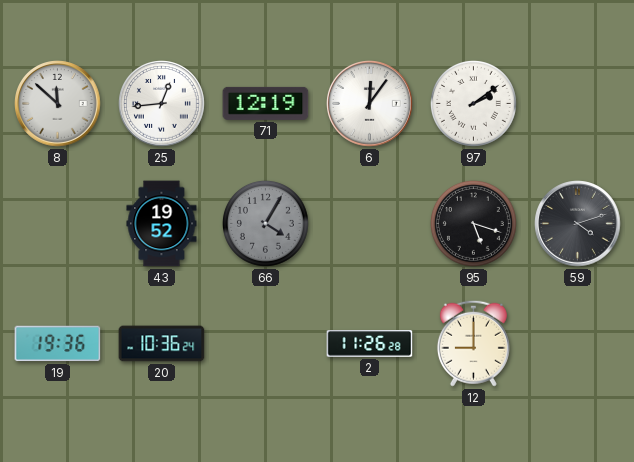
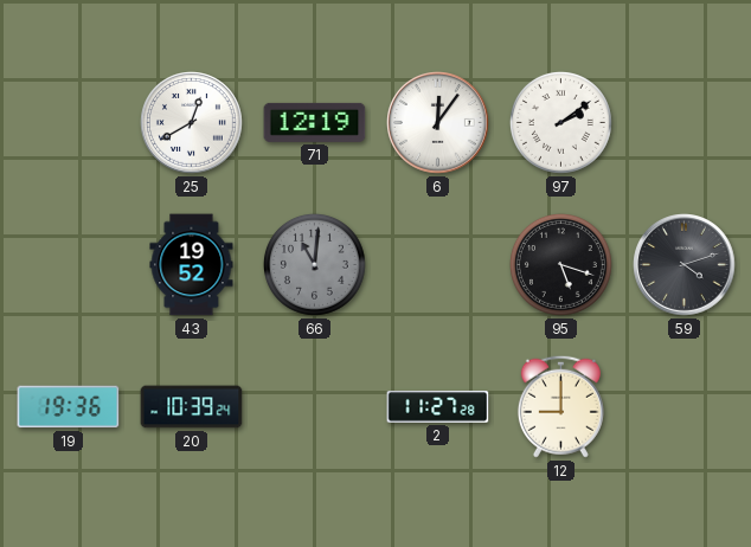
8: 11:52 -> none
25: 12:44 -> 12:40
66: 4:05 -> 11:01
20: 10:36 -> 10:39
2: 11:26 -> 11:27
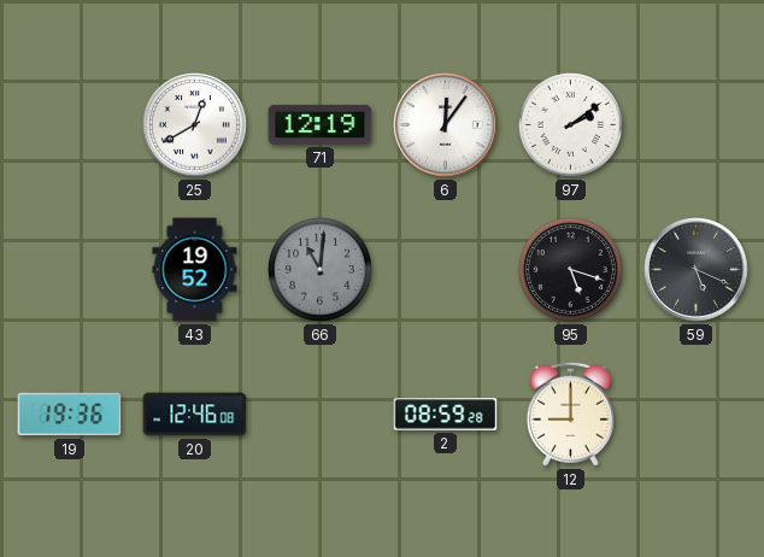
59: 4:12 -> 5:19
20: 10:39 -> 12:46
2: 11:27 -> 08:59
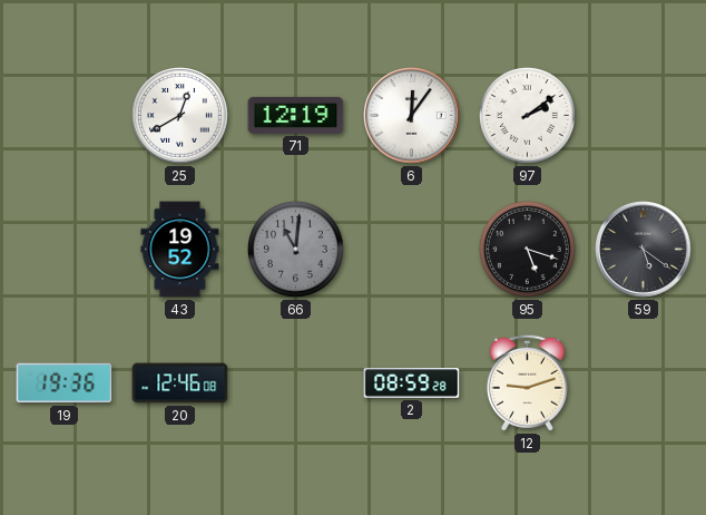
59: 5:19 -> 5:21
12: 9:00 -> 9:12
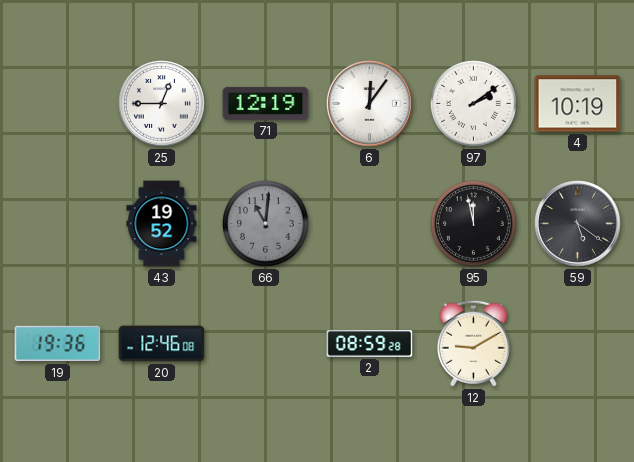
25: 12:40 -> 12:45
4: none -> 10:19
95: 5:18 -> 11:58
12: 9:12 -> 9:10
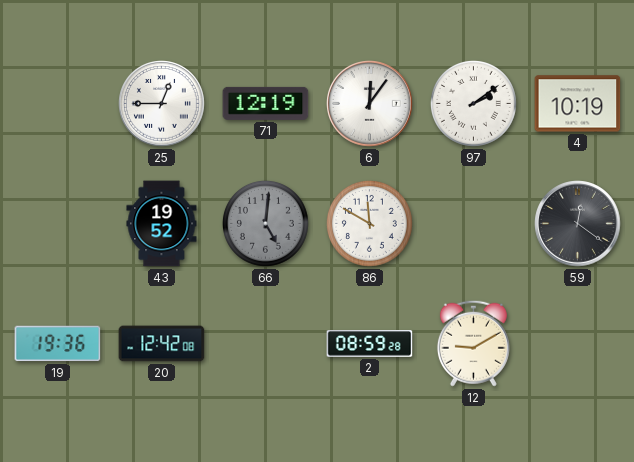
66: 11:01 -> 5:01
86: none -> 11:50
95: 11:58 -> none
59: 5:21 -> 12:21
20: 12:46 -> 12:42
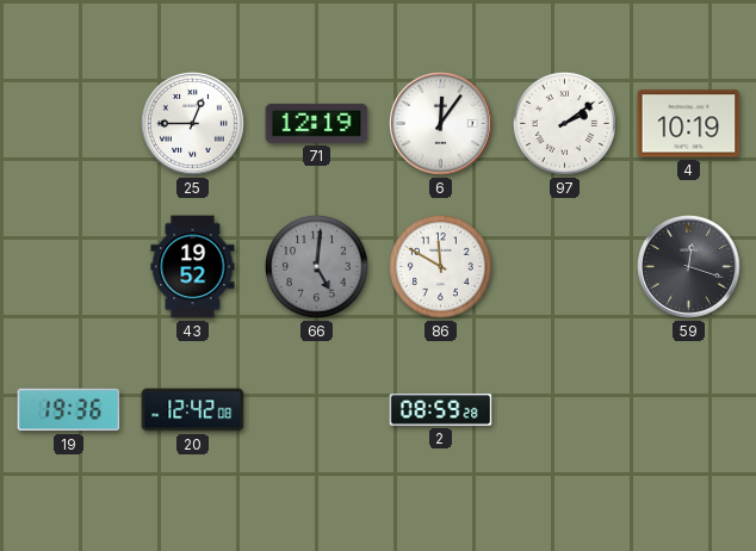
59: 12:21 -> 12:18
12: 9:10 -> none
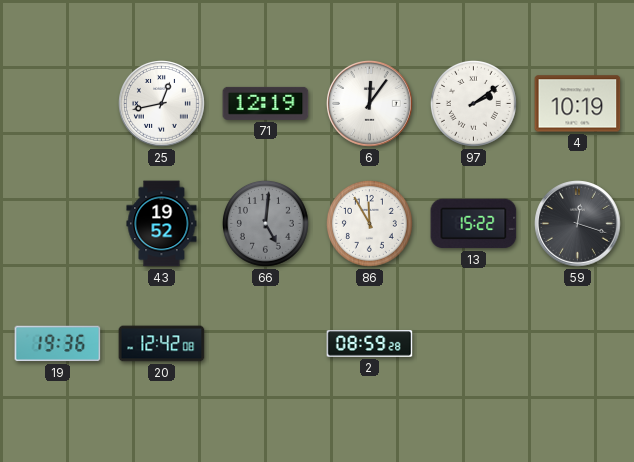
25: 12:45 -> 12:43
86: 11:50 -> 11:55
13: none -> 15:22
